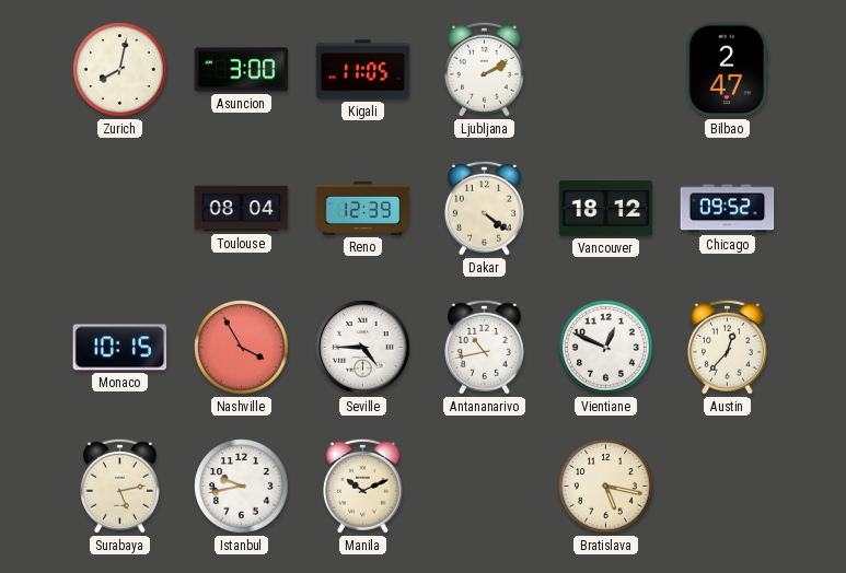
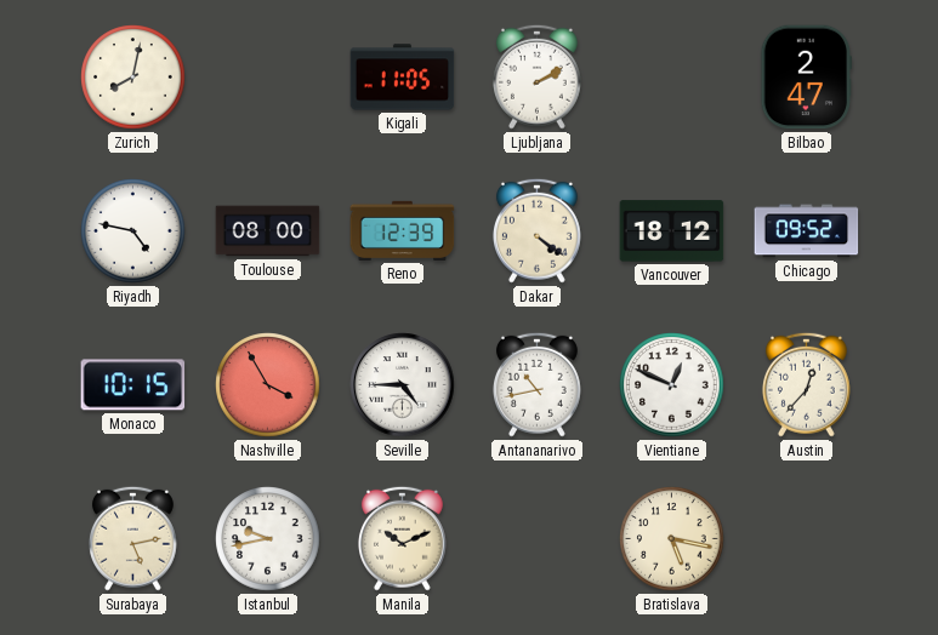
Asuncion: 3:00 -> none
Riyadh: none -> 4:47
Toulouse: 08:04 -> 08:00
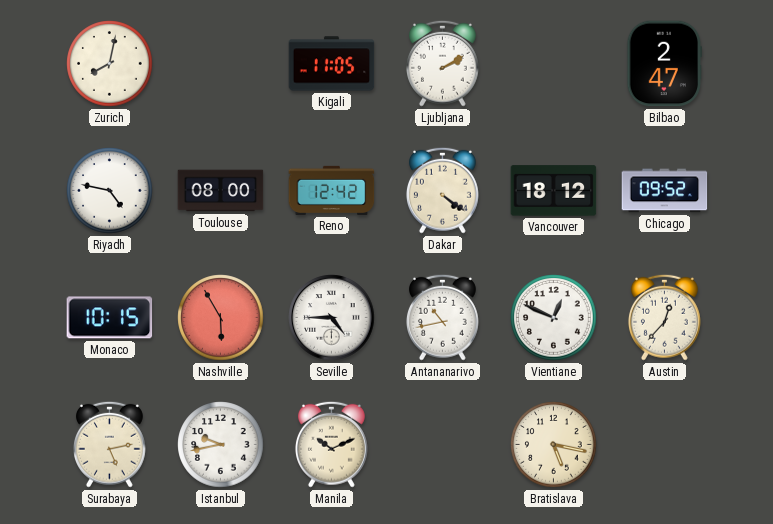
Reno: 12:39 -> 12:42
Nashville: 3:55 -> 5:55
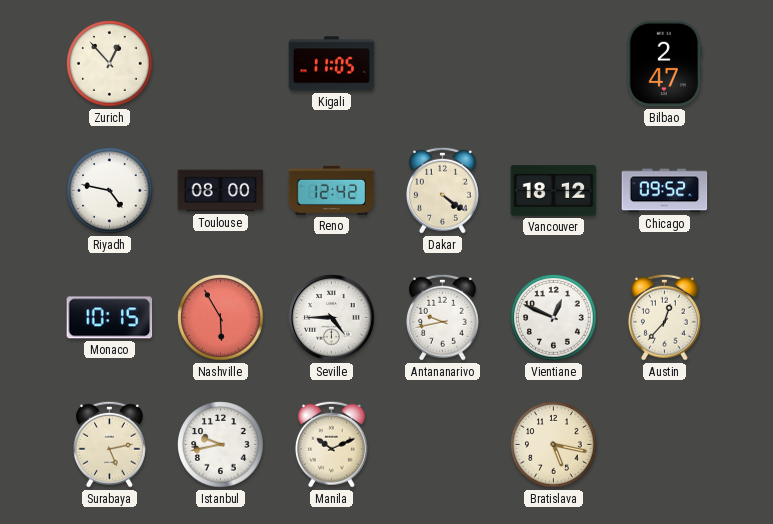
Zurich: 8:02 -> 12:53
Ljubljana: 2:10 -> none
Antananarivo: 10:43 -> 9:43
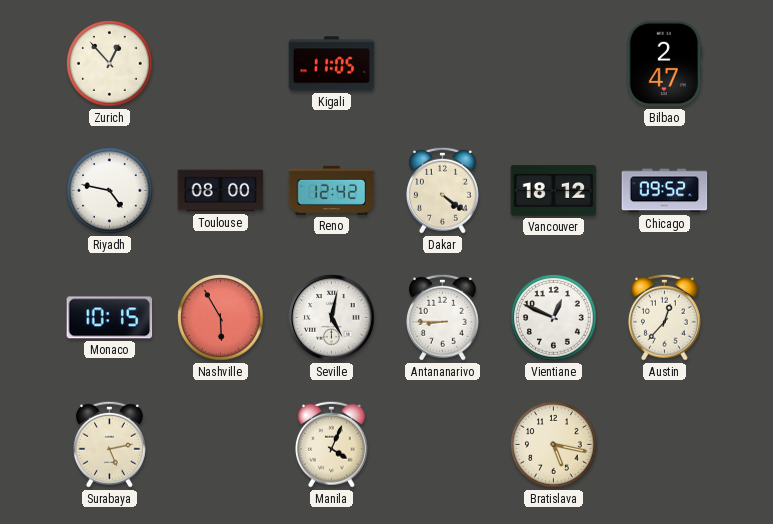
Seville: 4:45 -> 5:02
Antananarivo: 9:43 -> 8:45
Istanbul: 9:43 -> none
Manila: 10:11 -> 4:04
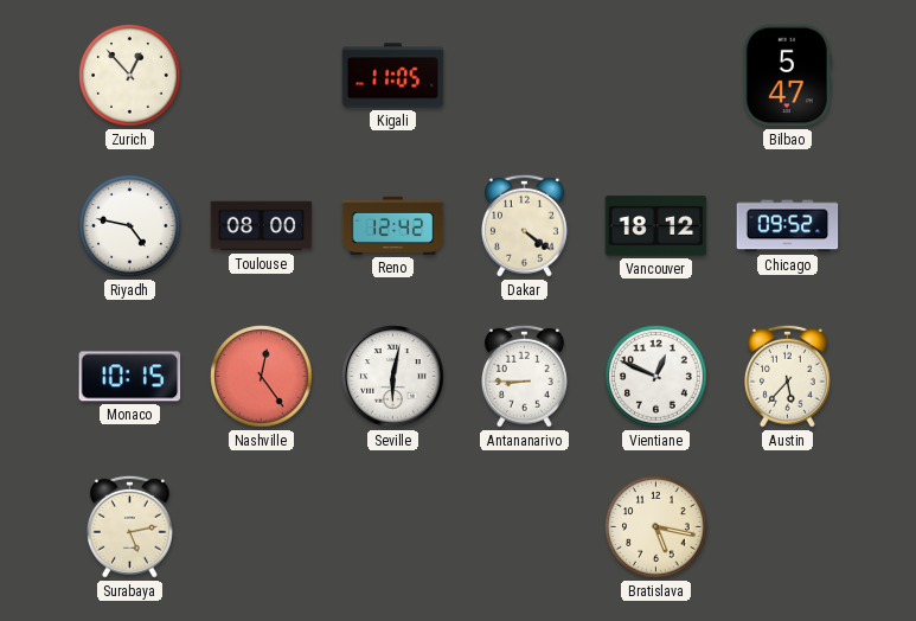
Bilbao: 2:47 -> 5:47
Nashville: 5:55 -> 12:24
Seville: 5:02 -> 6:02
Austin: 12:37 -> 5:37
Manila: 4:04 -> none
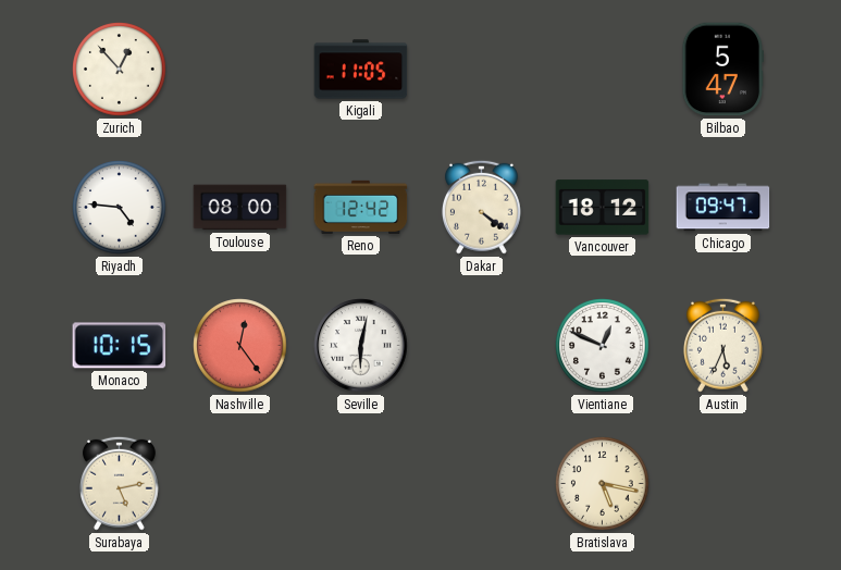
Riyadh: 4:47 -> 4:46
Chicago: 09:52 -> 09:47
Antananarivo: 8:45 -> none
Austin: 5:37 -> 5:34
